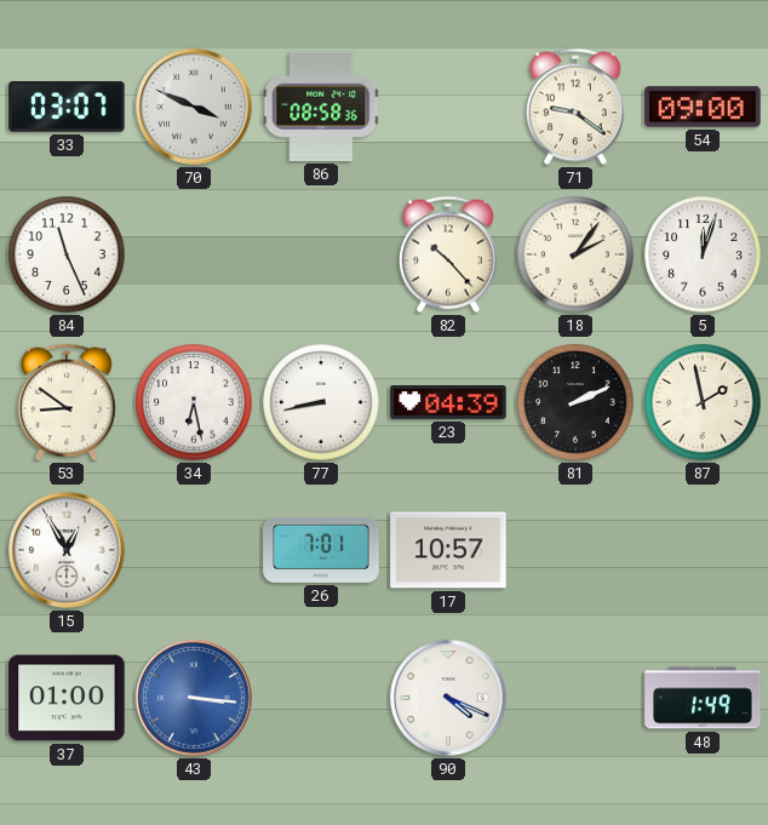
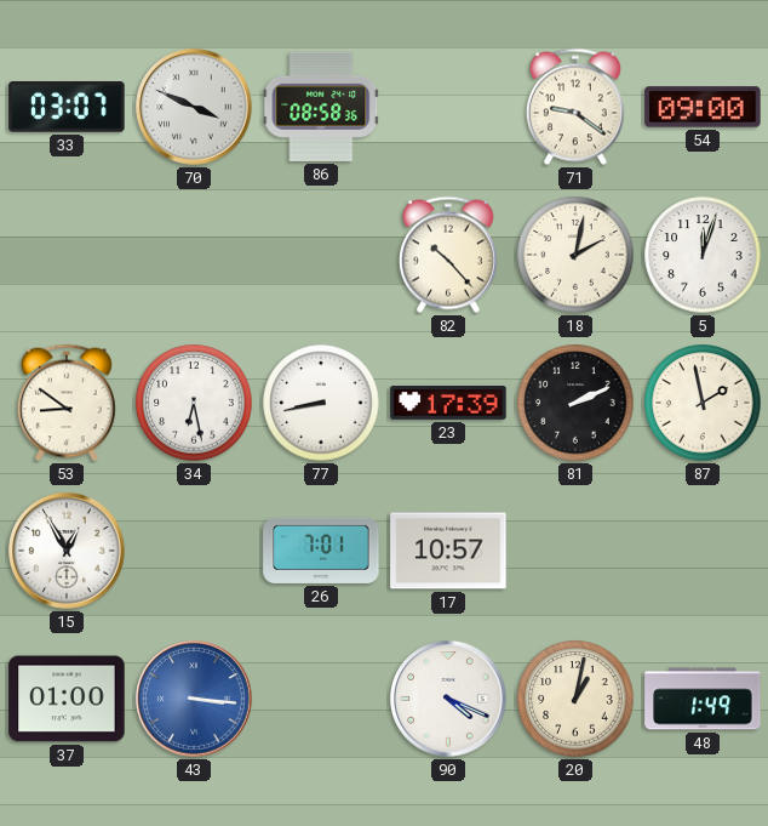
84: 11:26 -> none
18: 2:06 -> 2:02
23: 04:39 -> 17:39
20: none -> 1:02
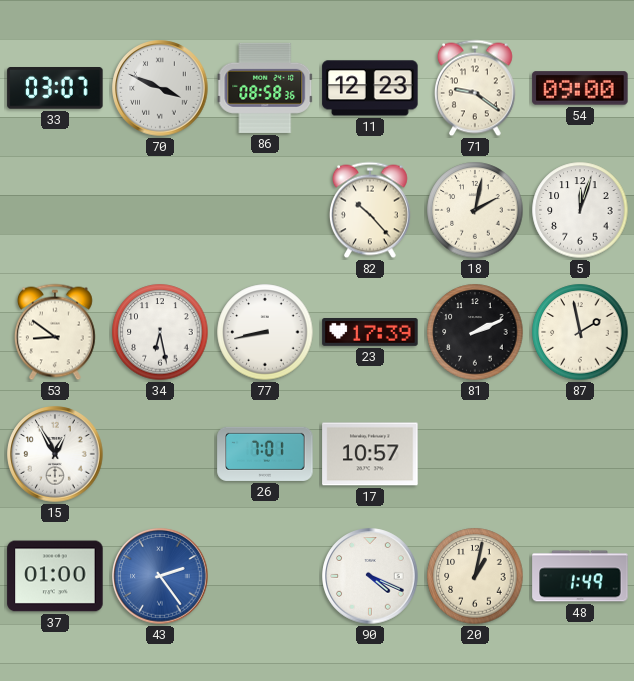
11: none -> 12:23
43: 3:16 -> 2:24
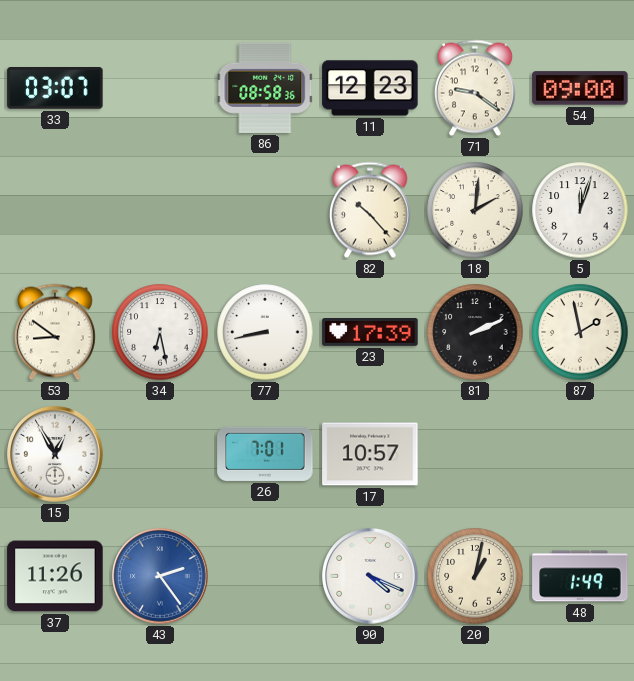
70: 3:49 -> none
18: 2:02 -> 2:01
37: 01:00 -> 11:26
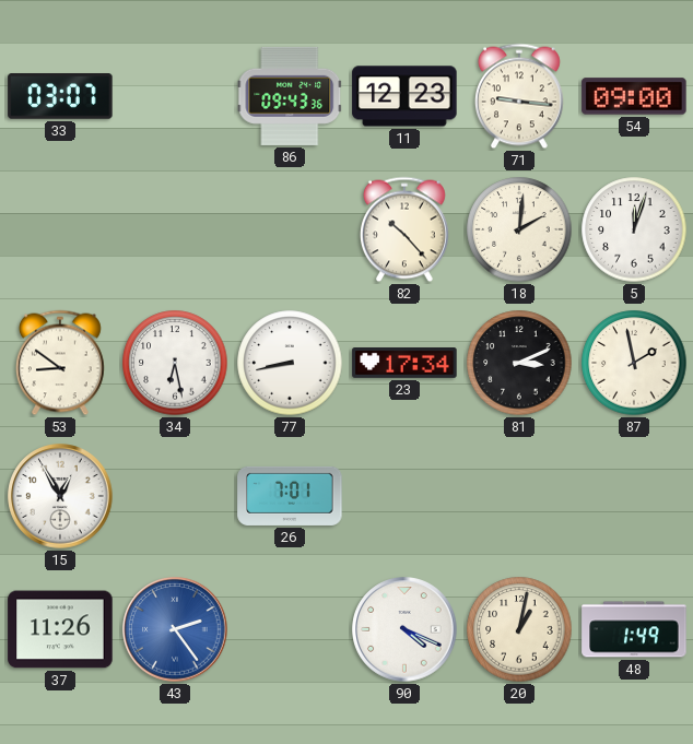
86: 08:58 -> 09:43
71: 9:21 -> 9:16
23: 17:39 -> 17:34
81: 2:11 -> 3:11
17: 10:57 -> none
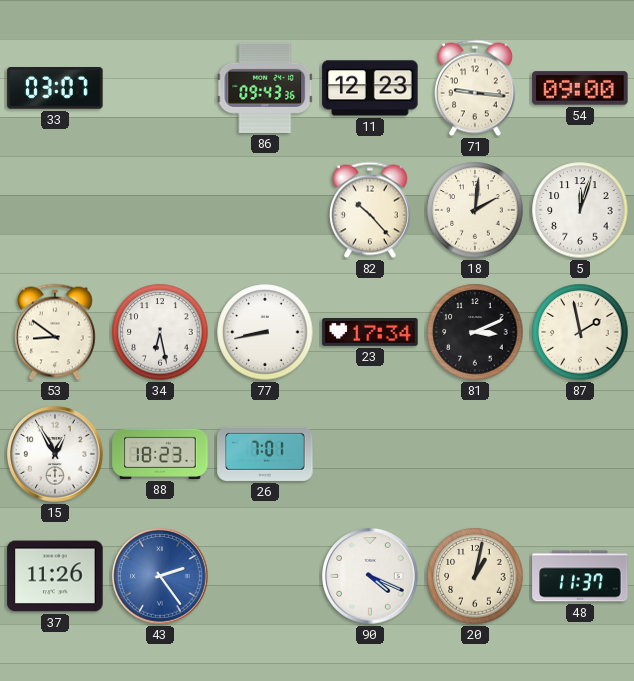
88: none -> 18:23
48: 1:49 -> 11:37
